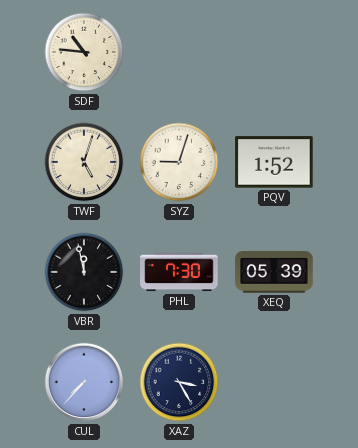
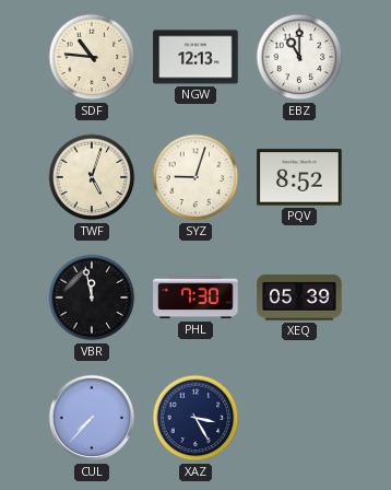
NGW: none -> 12:13
EBZ: none -> 11:00
PQV: 1:52 -> 8:52
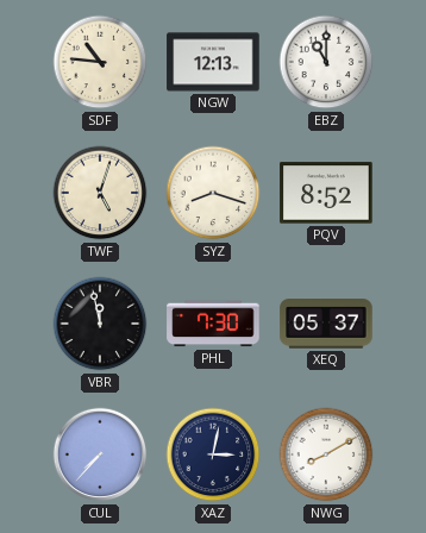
SYZ: 9:03 -> 8:18
XEQ: 05:39 -> 05:37
XAZ: 3:25 -> 3:02
NWG: none -> 8:10
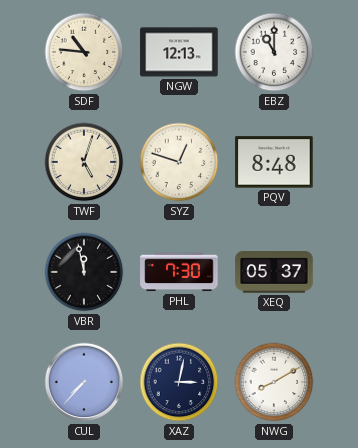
SYZ: 8:18 -> 12:48
PQV: 8:52 -> 8:48
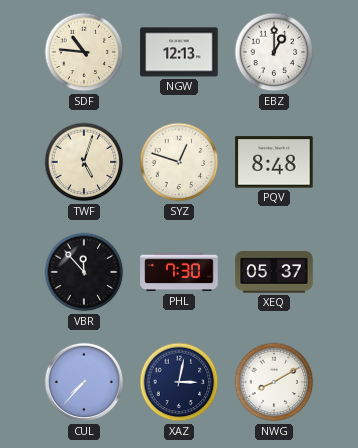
EBZ: 11:00 -> 1:00
VBR: 11:58 -> 11:53
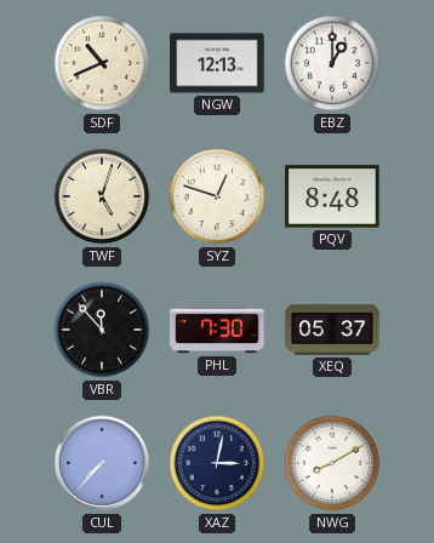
SDF: 10:46 -> 10:41
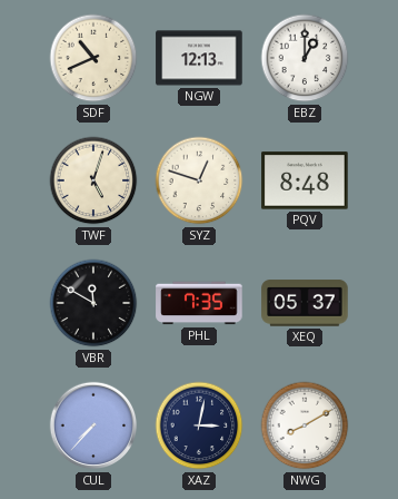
VBR: 11:53 -> 11:50
PHL: 7:30 -> 7:35
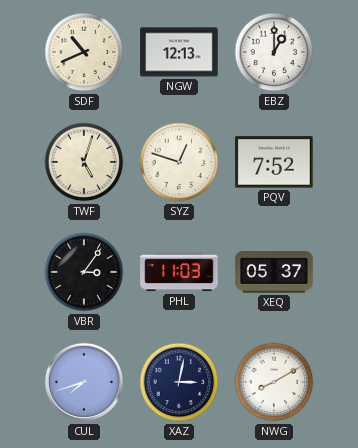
PQV: 8:48 -> 7:52
VBR: 11:50 -> 3:06
PHL: 7:35 -> 11:03
CUL: 7:37 -> 7:42
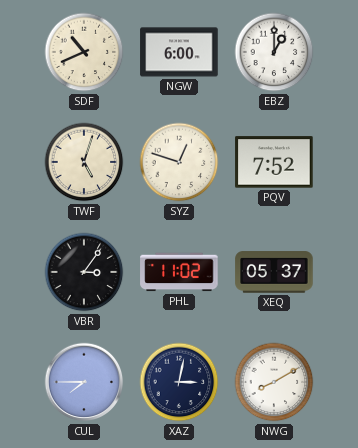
NGW: 12:13 -> 6:00
PHL: 11:03 -> 11:02
CUL: 7:42 -> 7:45
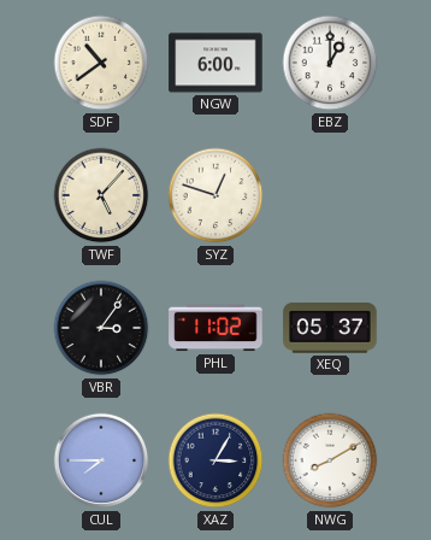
SDF: 10:41 -> 10:39
TWF: 5:03 -> 5:07
PQV: 7:52 -> none
XAZ: 3:02 -> 3:05
